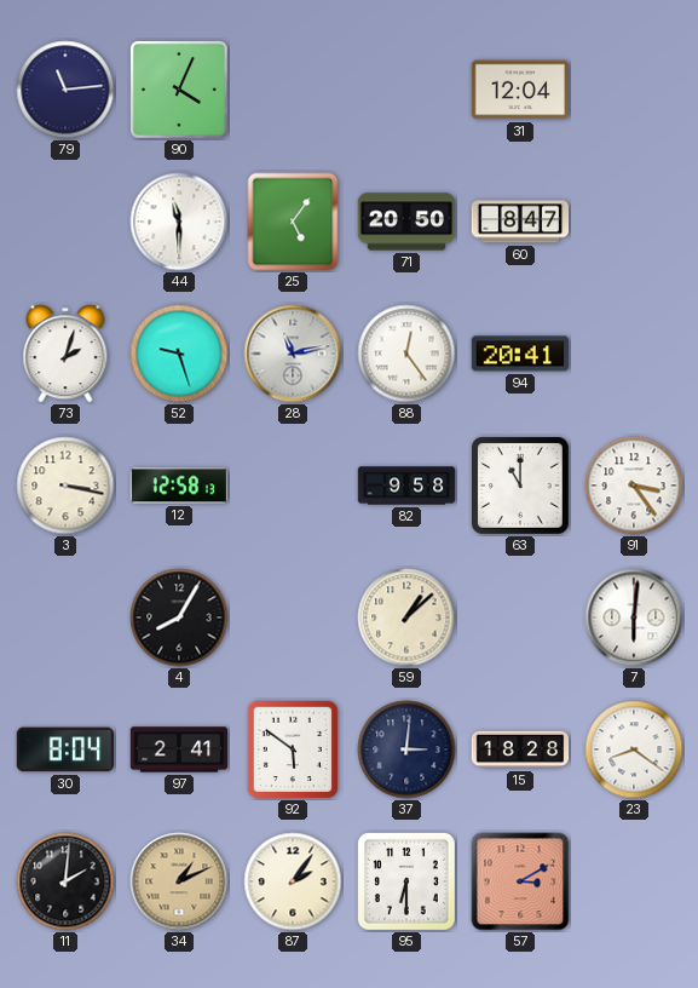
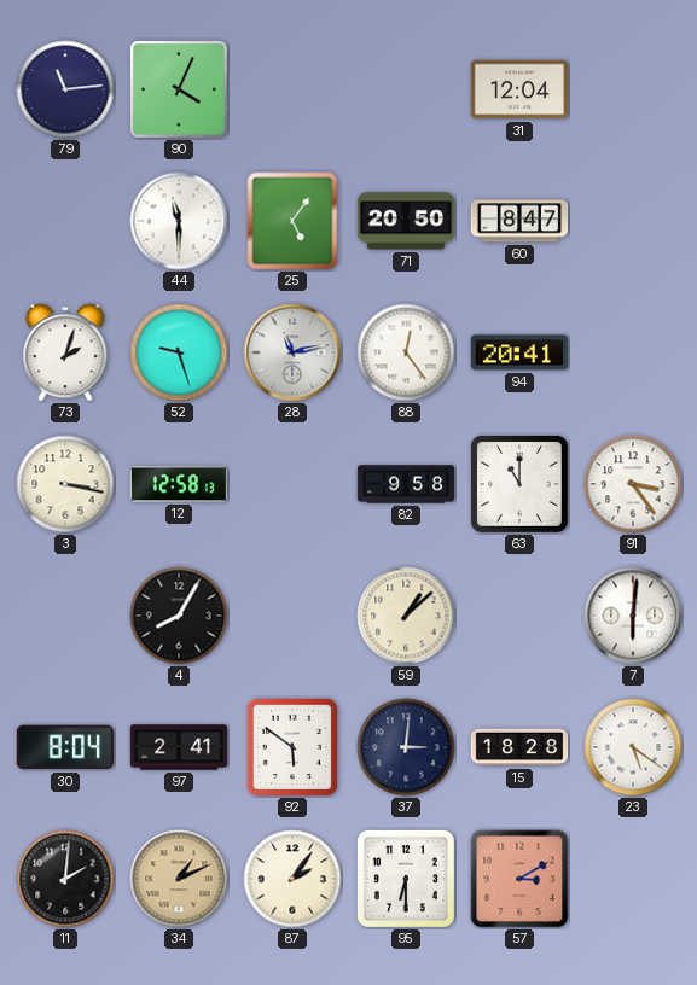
23: 8:21 -> 5:21
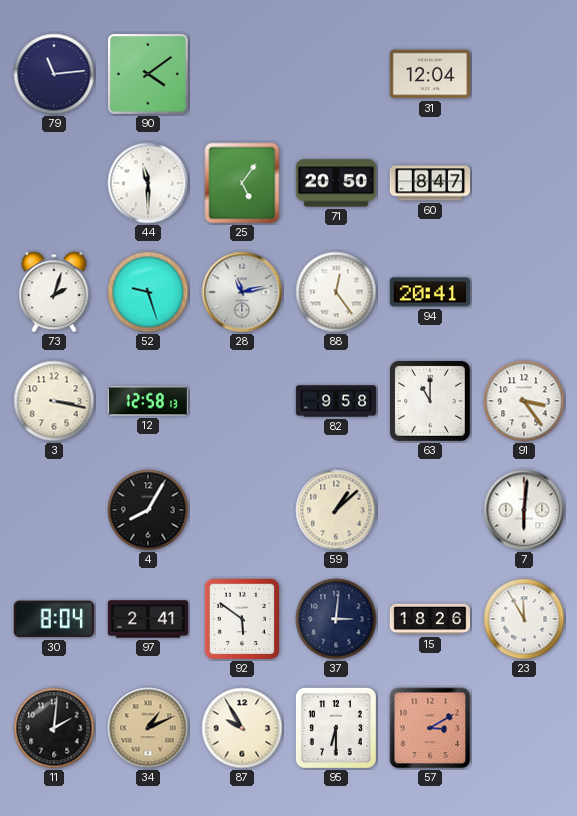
90: 4:04 -> 4:09
15: 18:28 -> 18:26
23: 5:21 -> 11:55
87: 2:06 -> 9:55
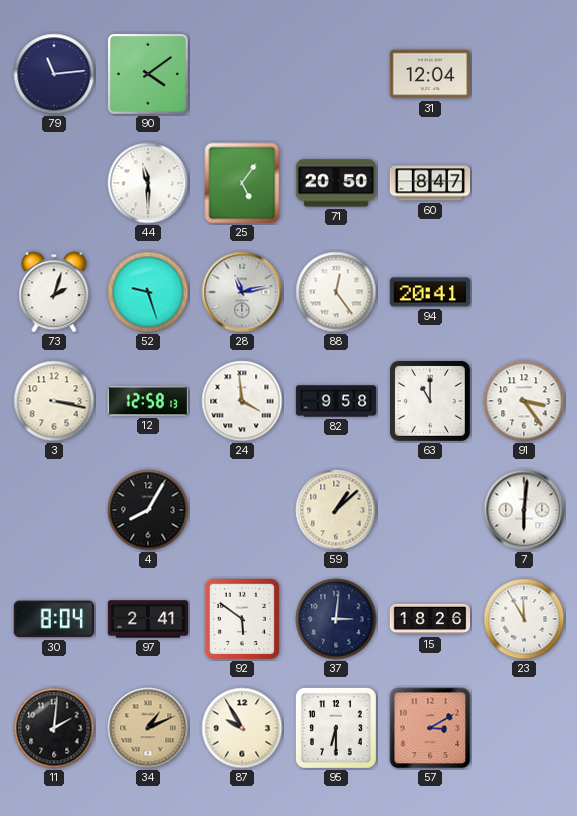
24: none -> 3:59
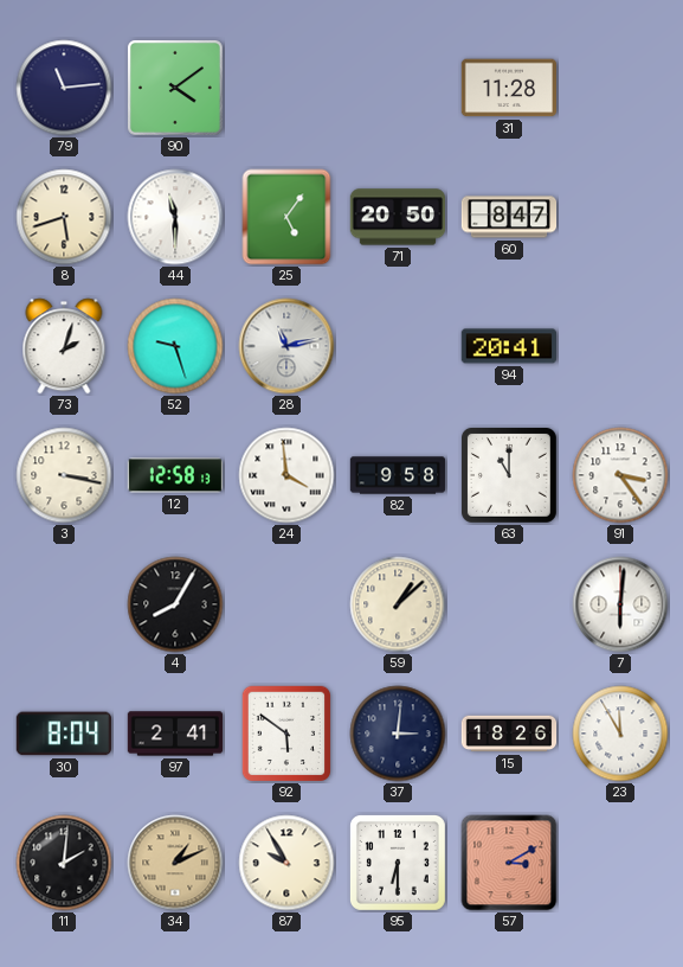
31: 12:04 -> 11:28
8: none -> 5:42
88: 12:24 -> none
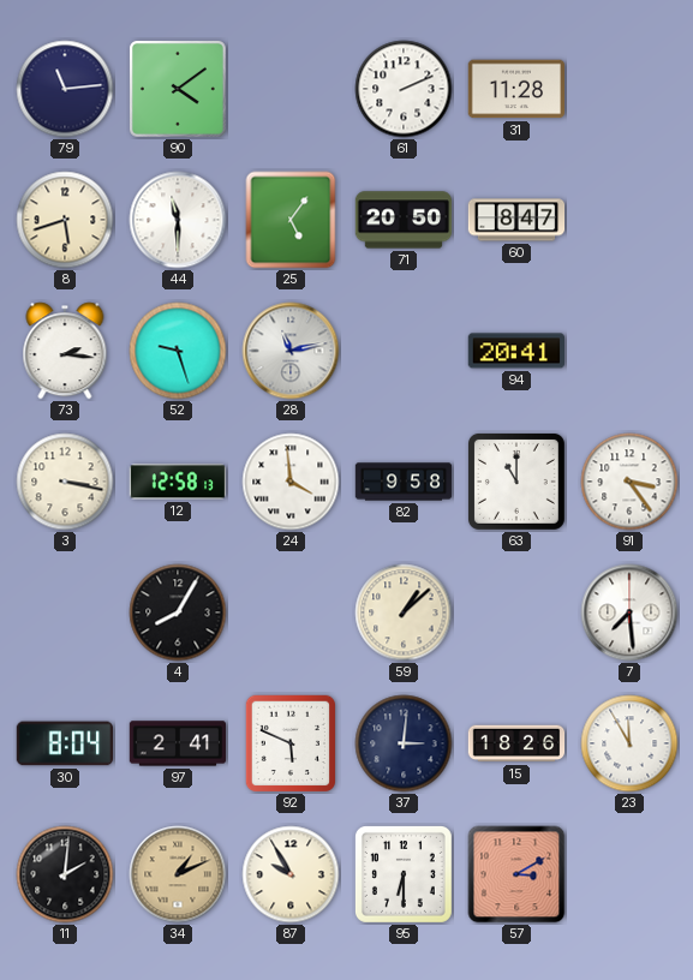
61: none -> 2:11
73: 2:03 -> 2:16
7: 6:01 -> 7:29
92: 5:51 -> 5:49
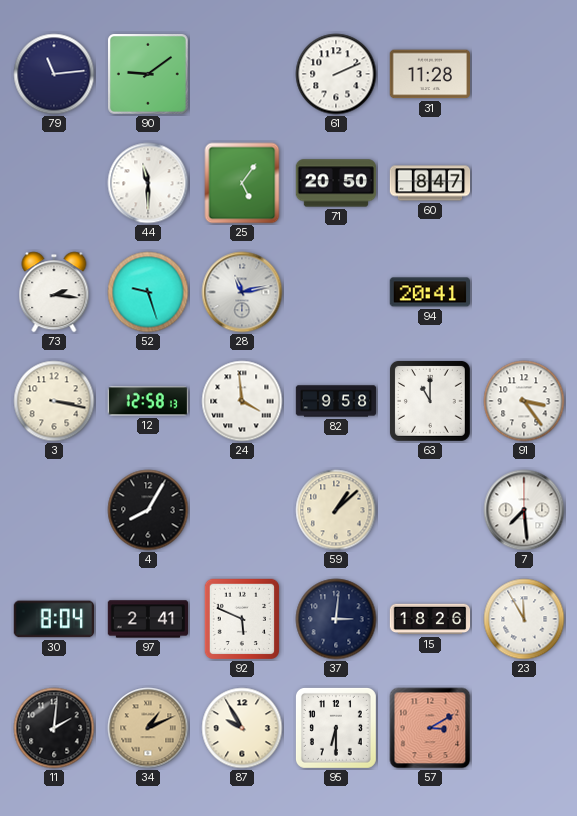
90: 4:09 -> 9:09
8: 5:42 -> none
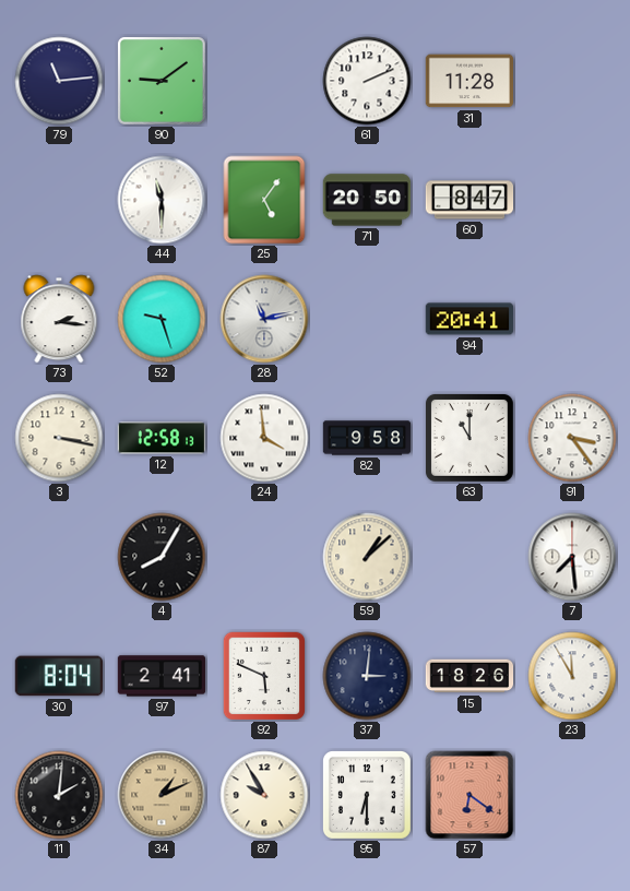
57: 3:10 -> 6:21
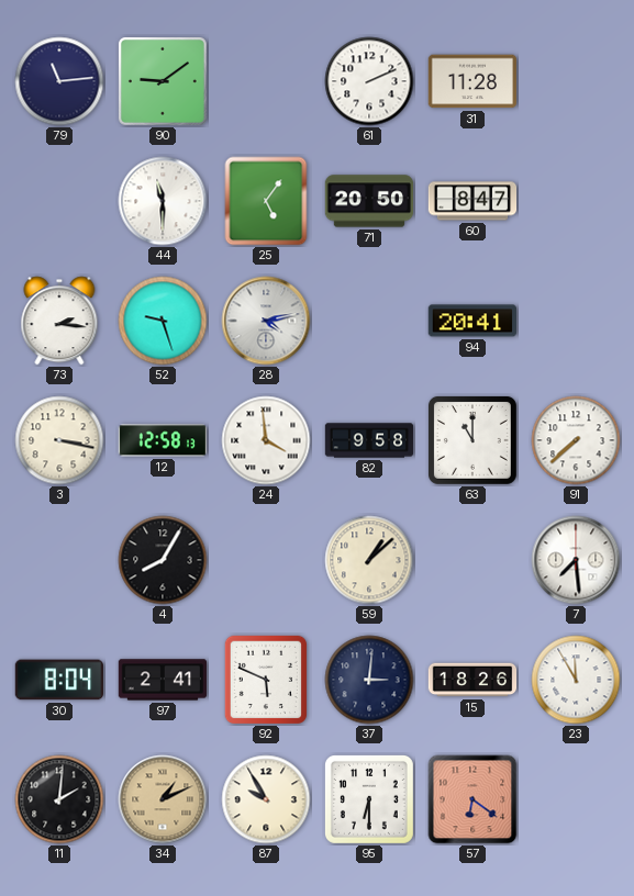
28: 11:13 -> 4:13
91: 3:24 -> 7:38
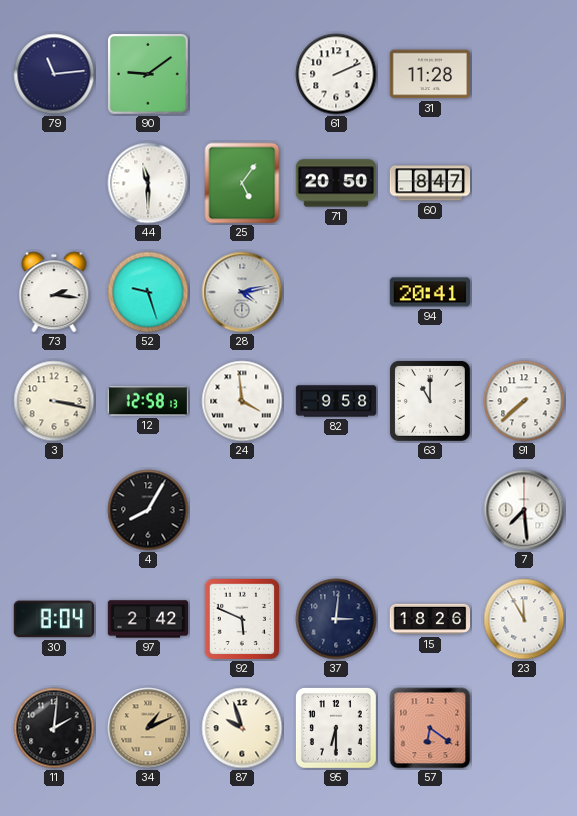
59: 1:08 -> none
97: 2:41 -> 2:42
87: 9:55 -> 9:57
